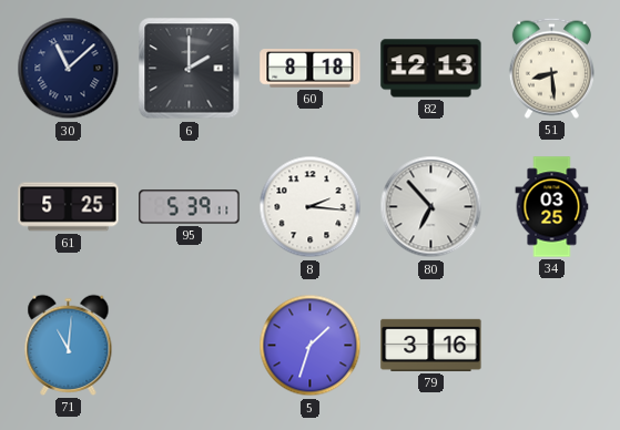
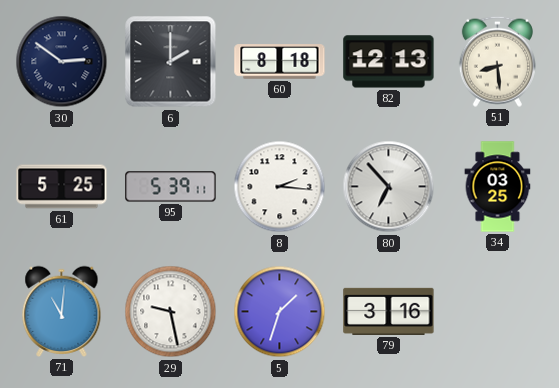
30: 11:08 -> 2:51
29: none -> 9:28
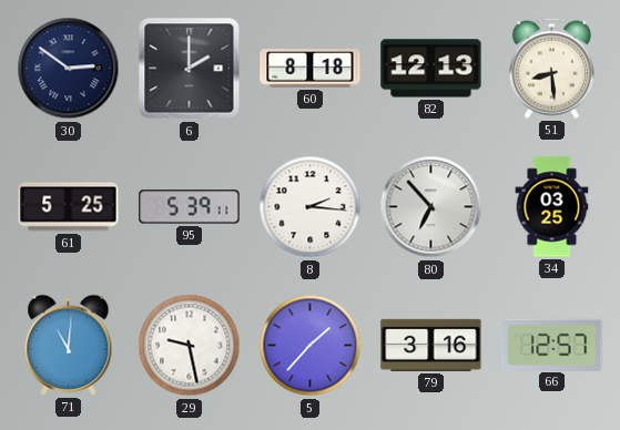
5: 1:33 -> 1:37
66: none -> 12:57
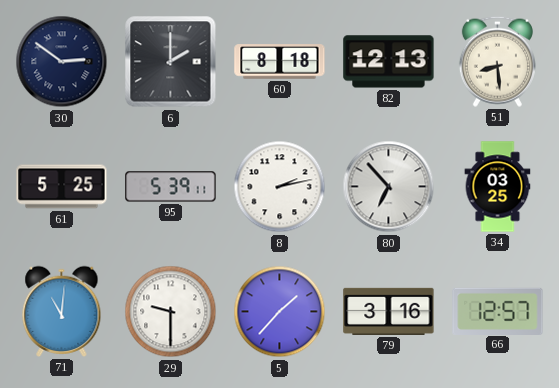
8: 2:16 -> 2:13
29: 9:28 -> 9:30
